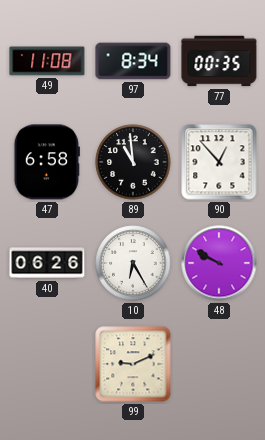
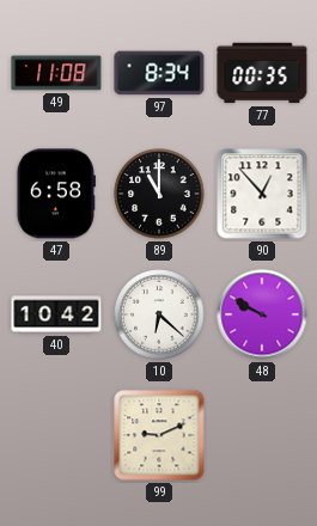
89: 10:59 -> 11:00
40: 06:26 -> 10:42
10: 6:25 -> 6:22
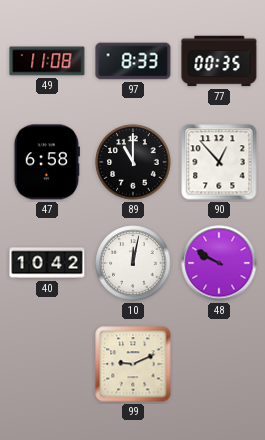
97: 8:34 -> 8:33
10: 6:22 -> 12:02
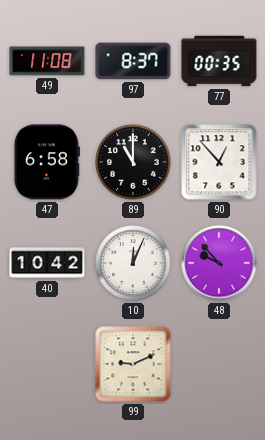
97: 8:33 -> 8:37
10: 12:02 -> 12:04
48: 9:50 -> 9:53
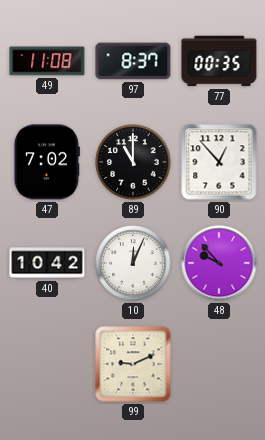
47: 6:58 -> 7:02
